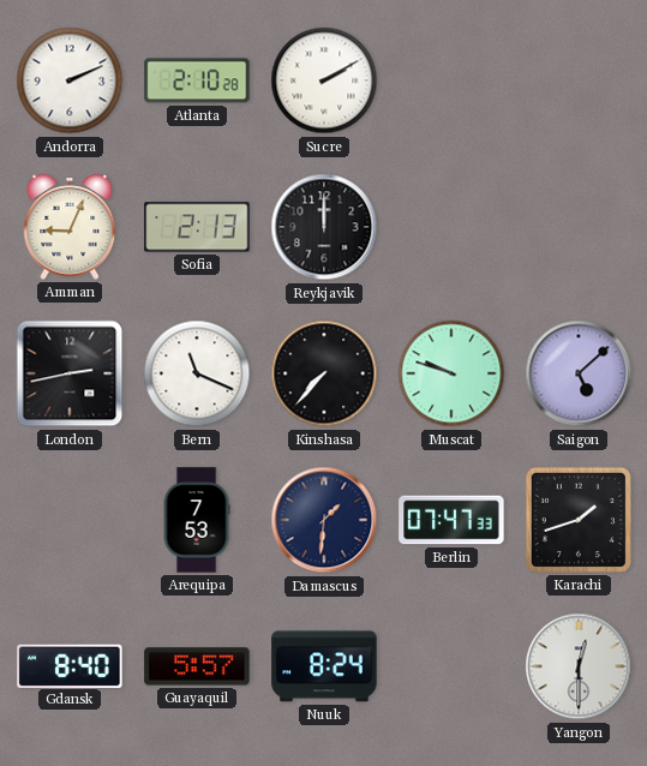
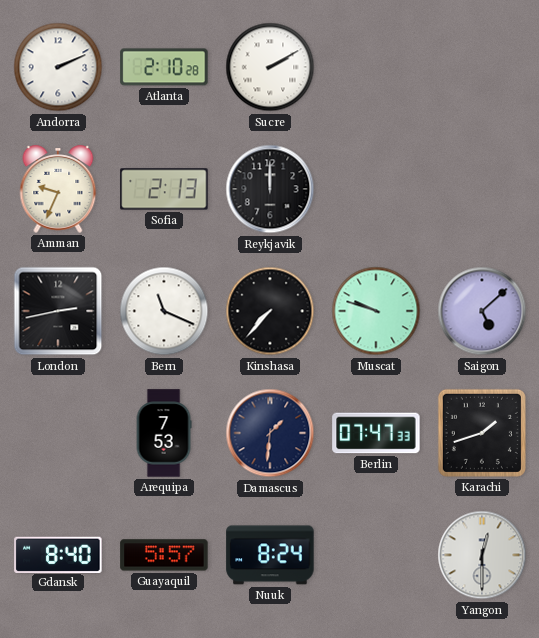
Amman: 9:04 -> 9:34
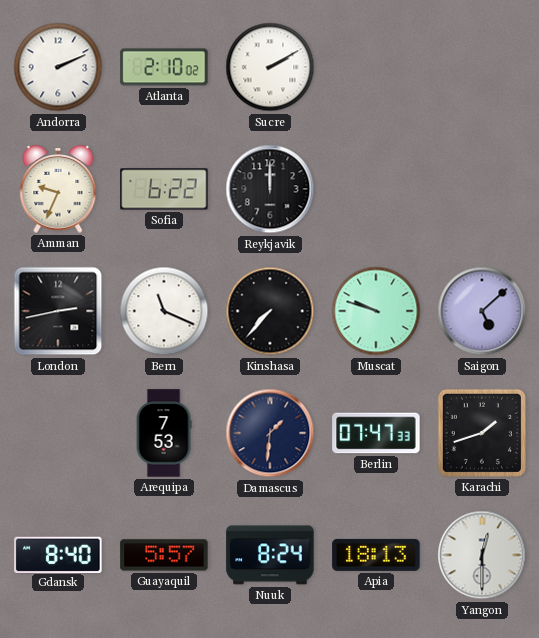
Atlanta: 2:10:28 -> 2:10:02
Sofia: 2:13 -> 6:22
Apia: none -> 18:13
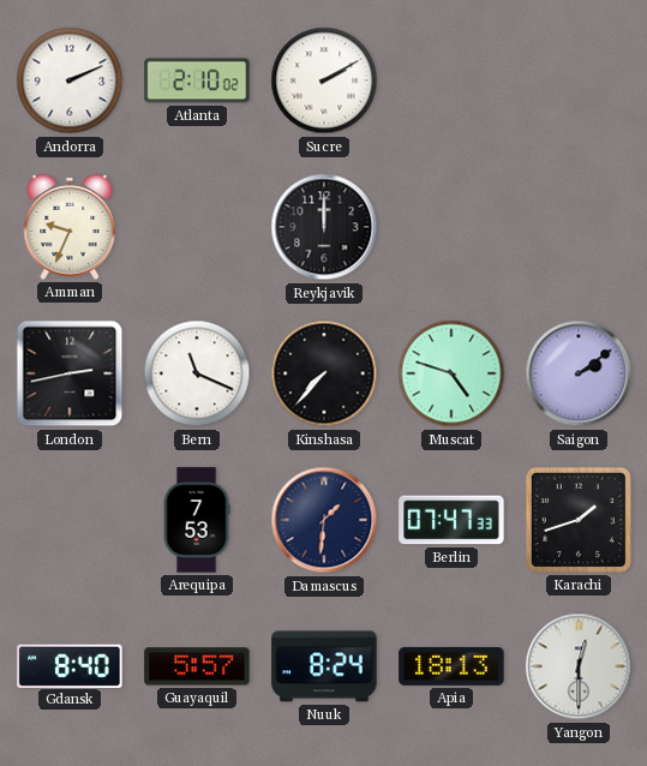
Sofia: 6:22 -> none
Muscat: 9:48 -> 4:48
Saigon: 5:08 -> 2:09
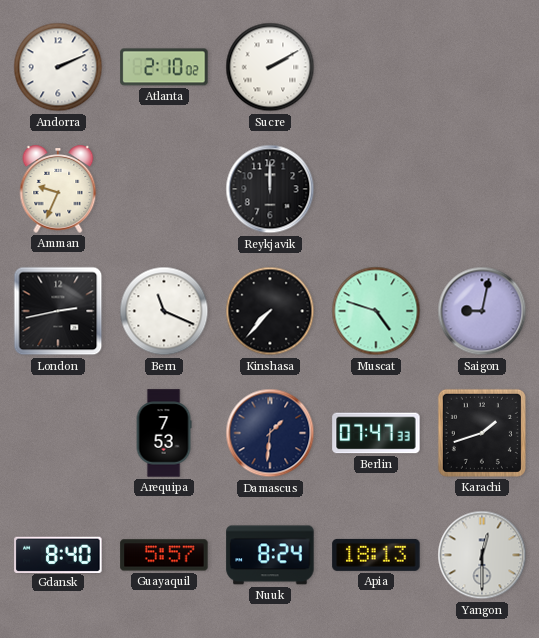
Saigon: 2:09 -> 9:02
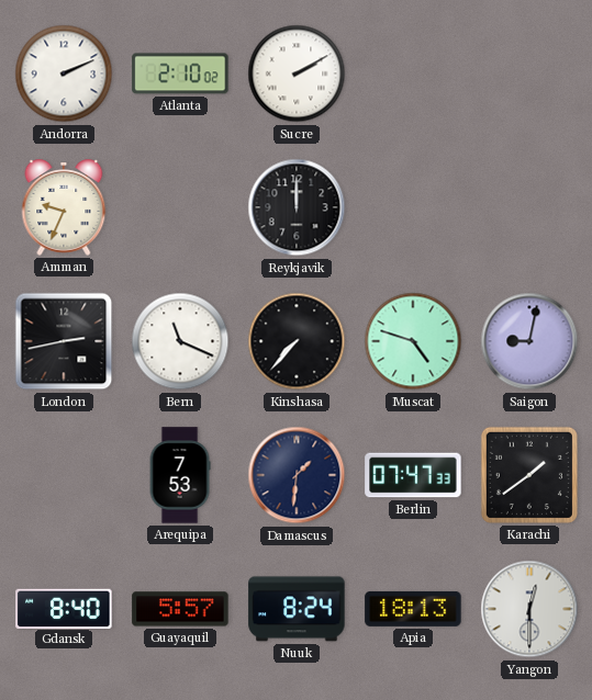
Karachi: 1:42 -> 1:39
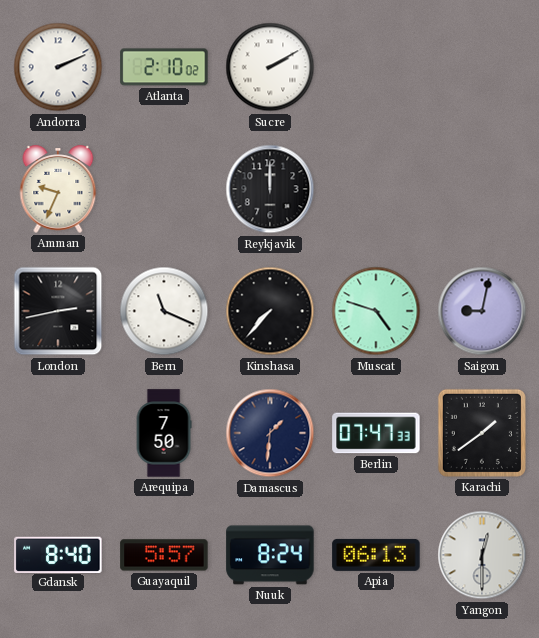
Arequipa: 7:53 -> 7:50
Apia: 18:13 -> 06:13
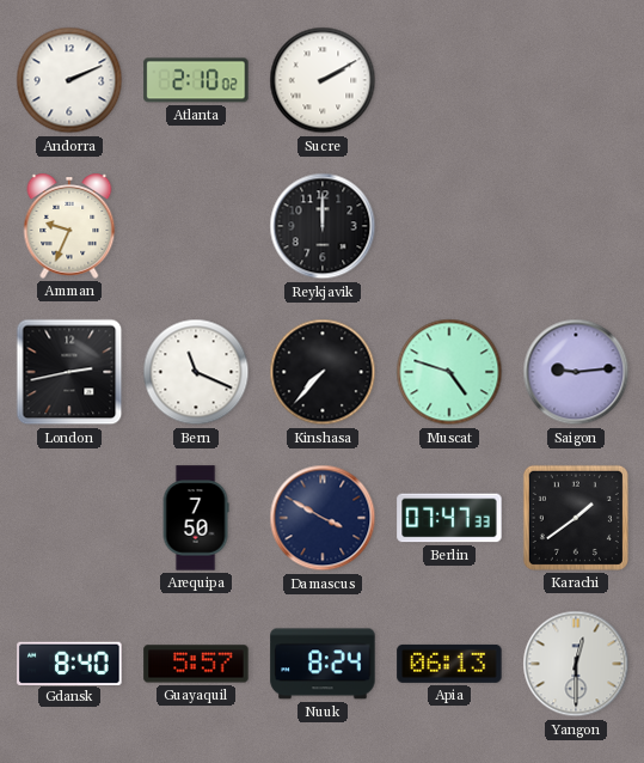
Saigon: 9:02 -> 9:14
Damascus: 1:31 -> 3:50
